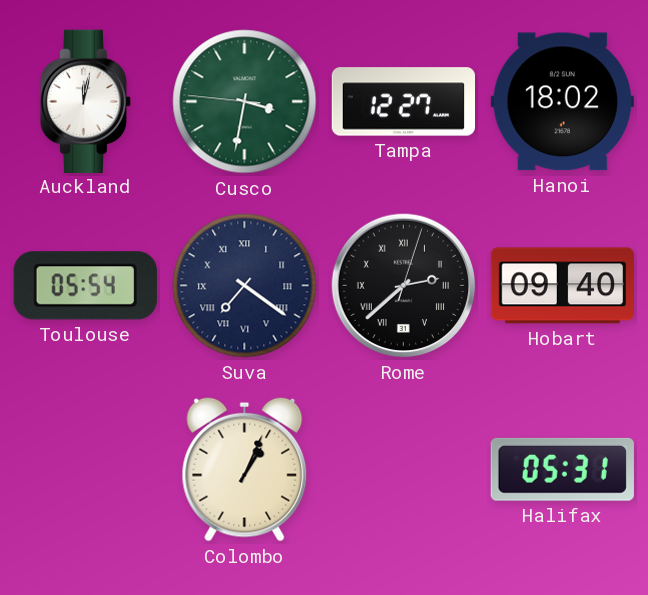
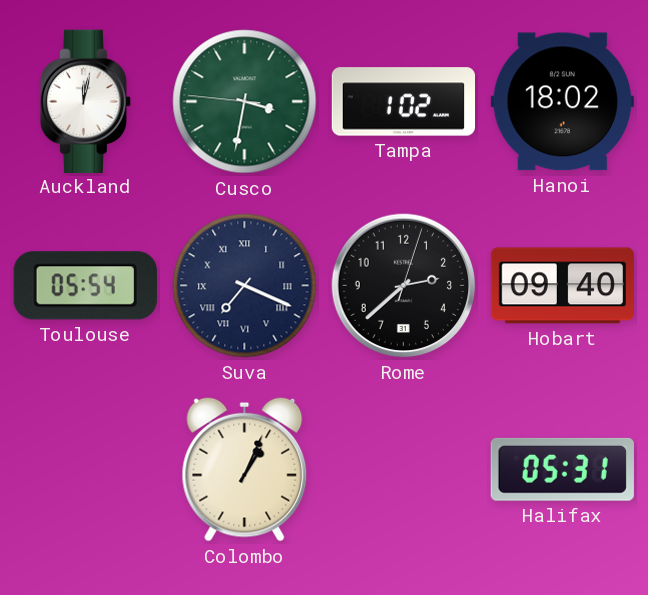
Tampa: 12:27 -> 1:02
Suva: 7:21 -> 7:19
Rome numerals: Roman -> Arabic
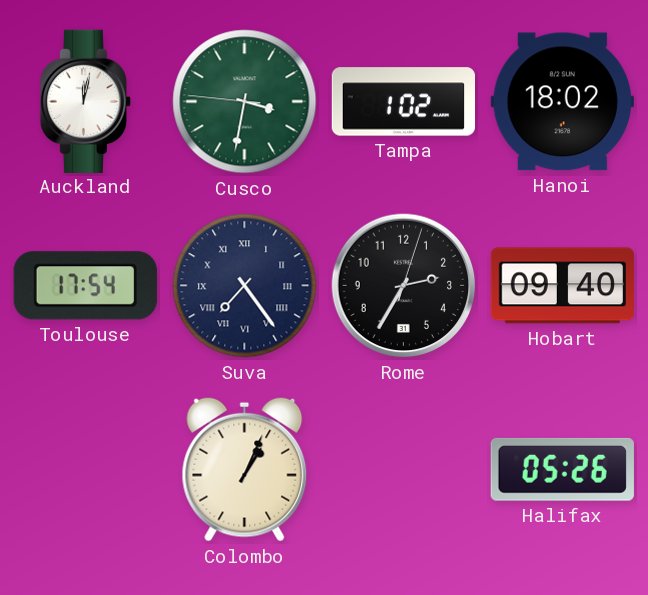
Toulouse: 05:54 -> 17:54
Suva: 7:19 -> 7:24
Rome: 2:38 -> 2:35
Halifax: 05:31 -> 05:26
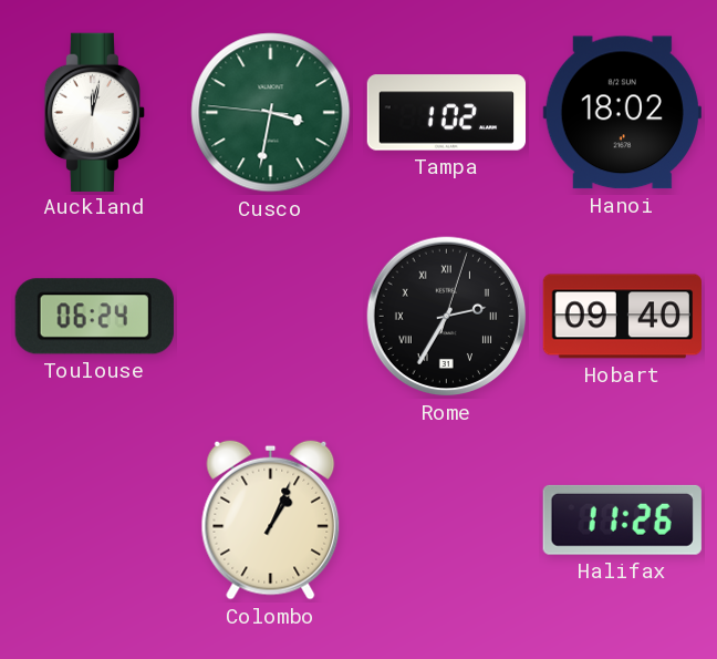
Toulouse: 17:54 -> 06:24
Suva: 7:24 -> none
Rome numerals: Arabic -> Roman
Halifax: 05:26 -> 11:26
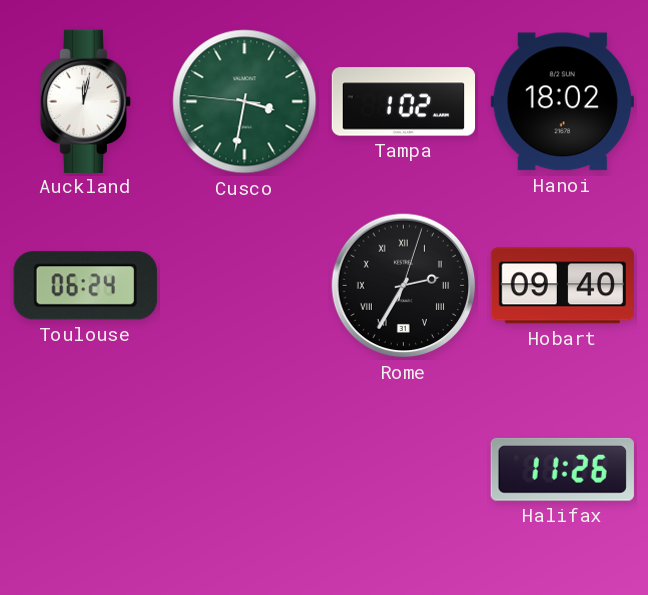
Colombo: 1:04 -> none
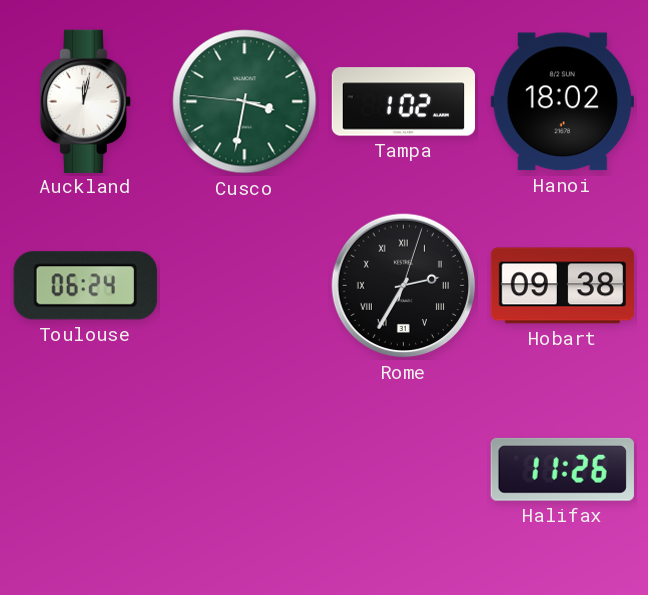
Hobart: 09:40 -> 09:38
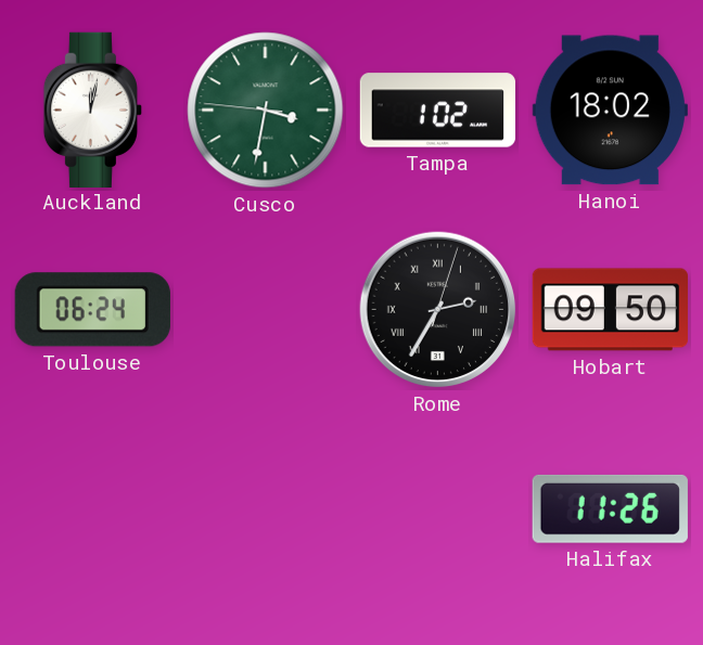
Hobart: 09:38 -> 09:50
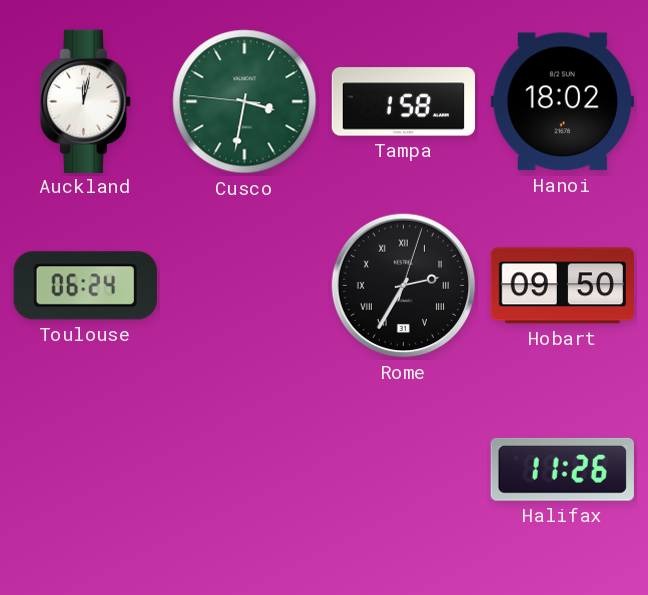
Tampa: 1:02 -> 1:58
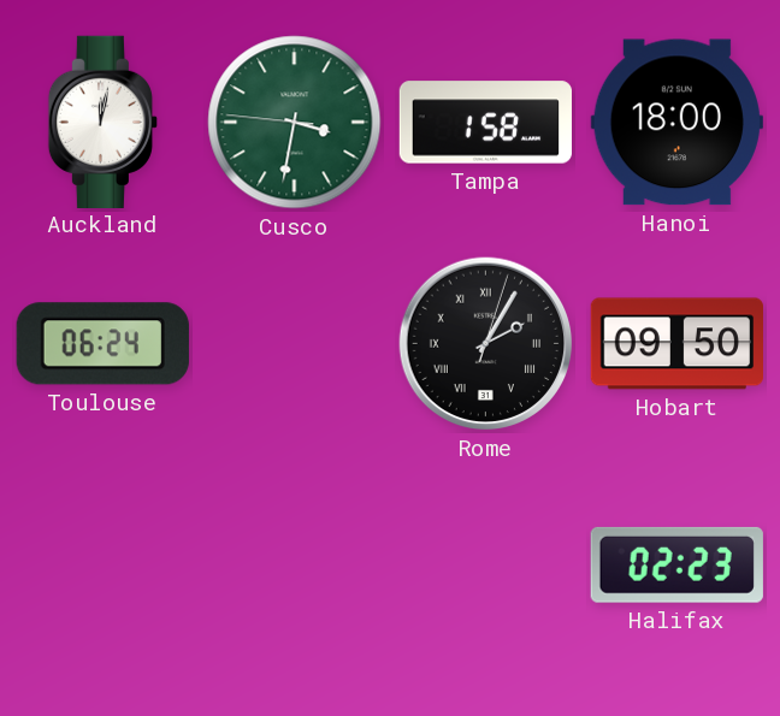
Hanoi: 18:02 -> 18:00
Rome: 2:35 -> 2:05
Halifax: 11:26 -> 02:23
